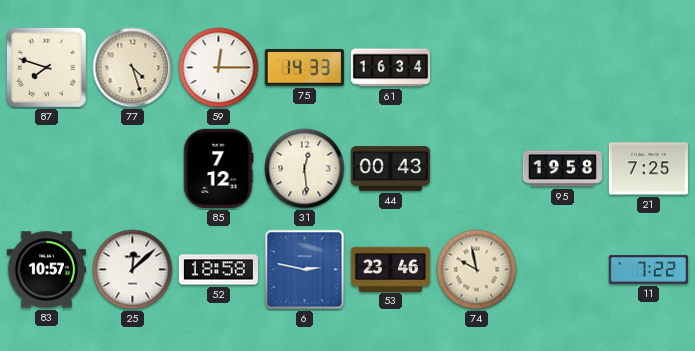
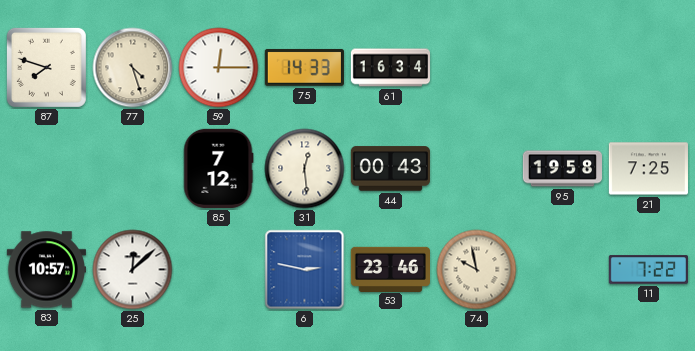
52: 18:58 -> none
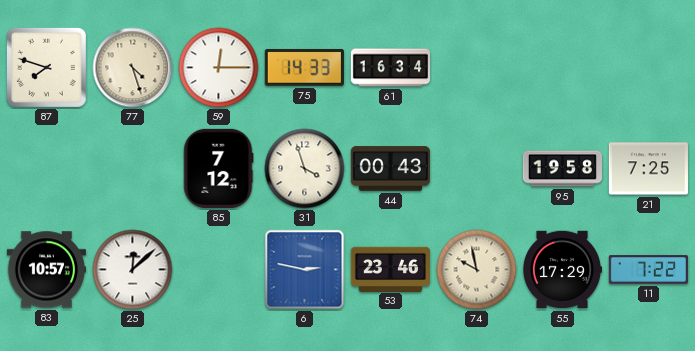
31: 12:29 -> 3:57
55: none -> 17:29
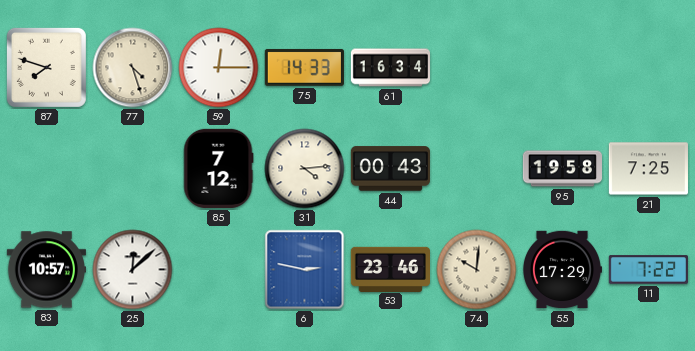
31: 3:57 -> 4:14
74: 9:58 -> 10:01
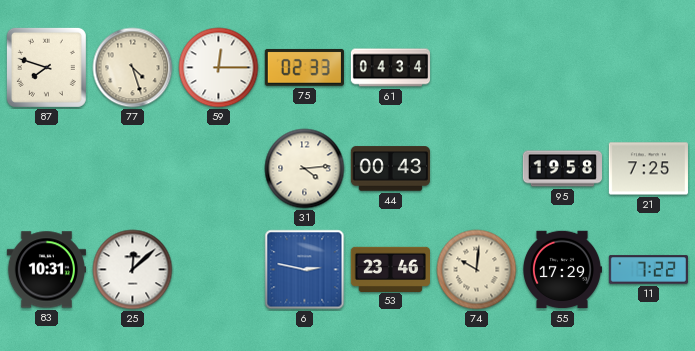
75: 14:33 -> 02:33
61: 16:34 -> 04:34
85: 7:12 -> none
83: 10:57 -> 10:31
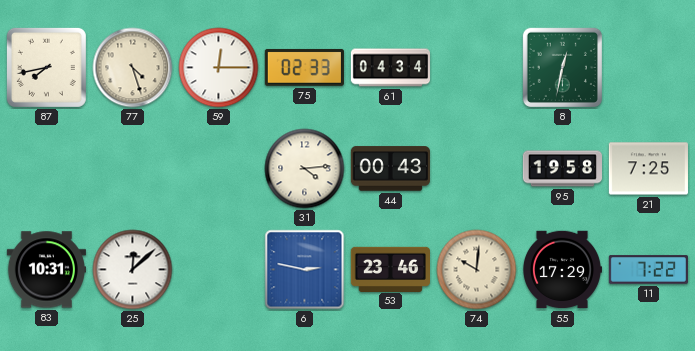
87: 7:48 -> 7:43
8: none -> 12:32
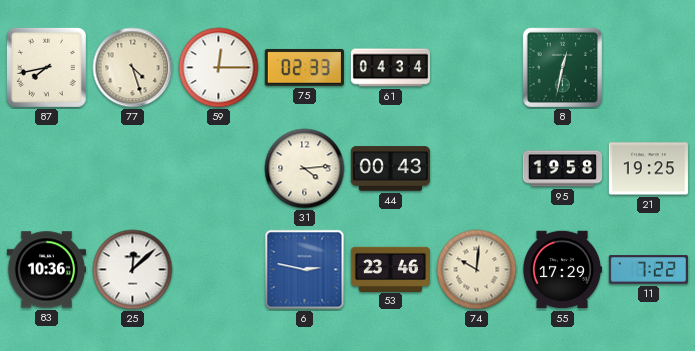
21: 7:25 -> 19:25
83: 10:31 -> 10:36
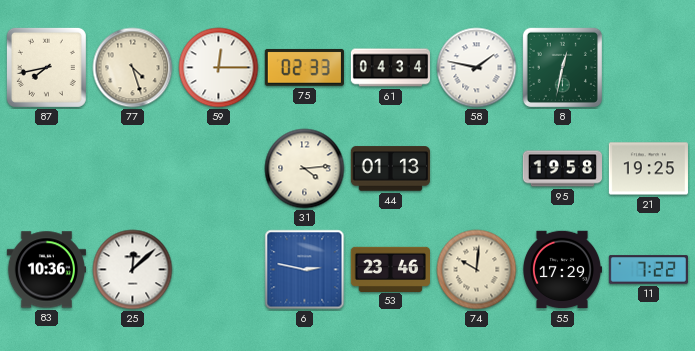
58: none -> 1:47
44: 00:43 -> 01:13
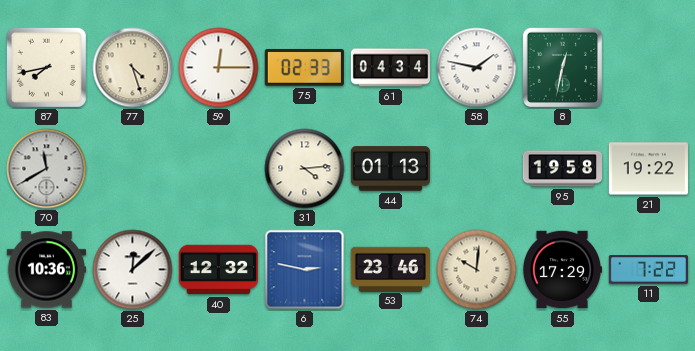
70: none -> 11:40
21: 19:25 -> 19:22
40: none -> 12:32
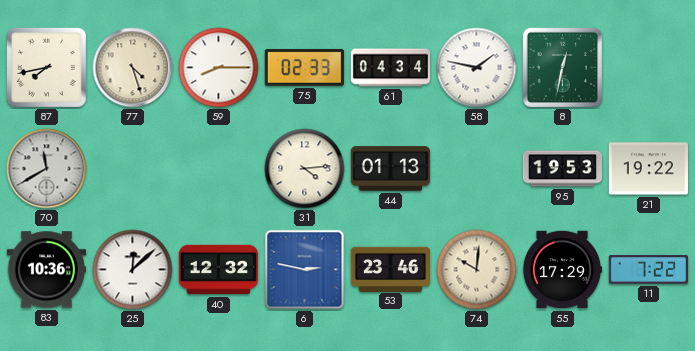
59: 12:15 -> 8:15
95: 19:58 -> 19:53
